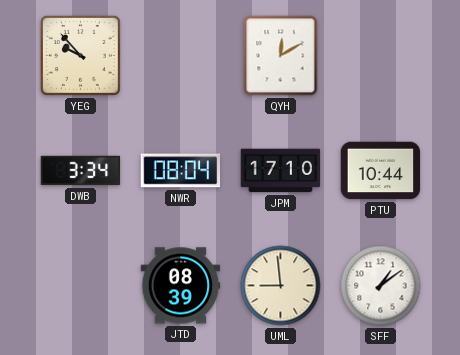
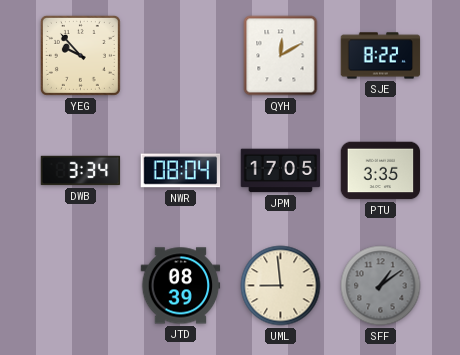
SJE: none -> 8:22
JPM: 17:10 -> 17:05
PTU: 10:44 -> 3:35
SFF dial: white -> grey
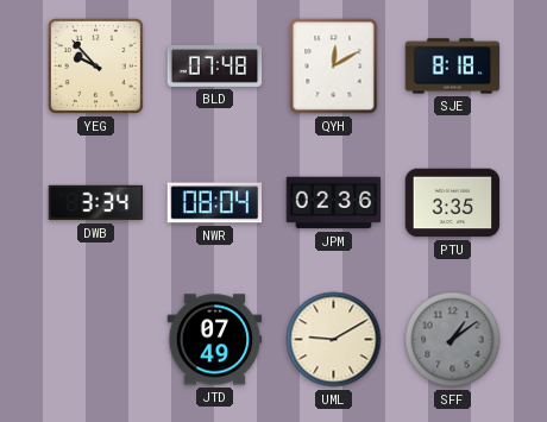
BLD: none -> 07:48
SJE: 8:22 -> 8:18
JPM: 17:05 -> 02:36
JTD: 08:39 -> 07:49
UML: 8:59 -> 9:10
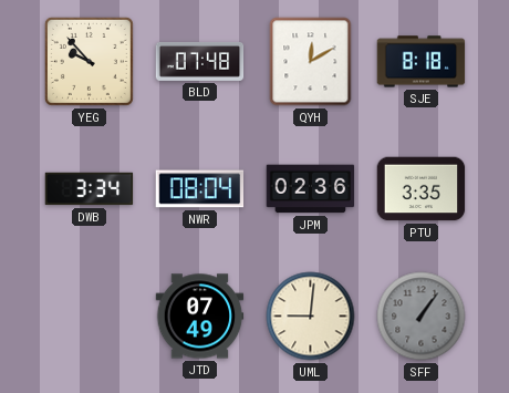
UML: 9:10 -> 9:01
SFF: 1:09 -> 1:06
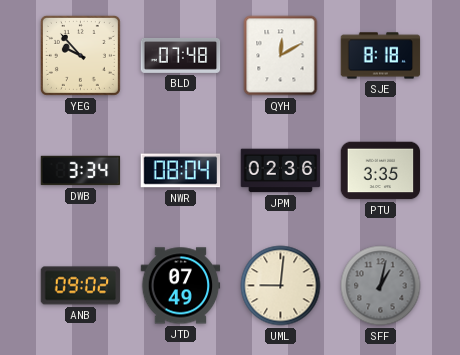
ANB: none -> 09:02
SFF: 1:06 -> 1:02
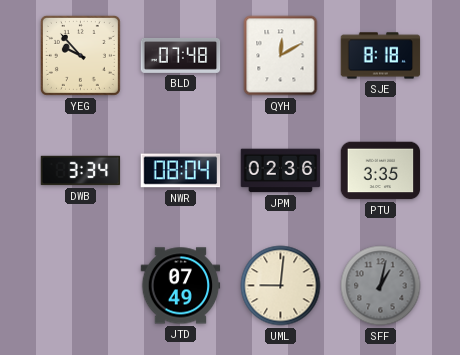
ANB: 09:02 -> none
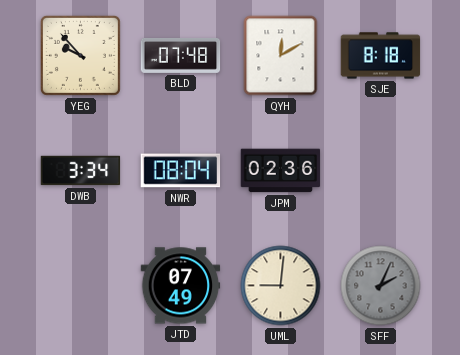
PTU: 3:35 -> none
SFF: 1:02 -> 2:04
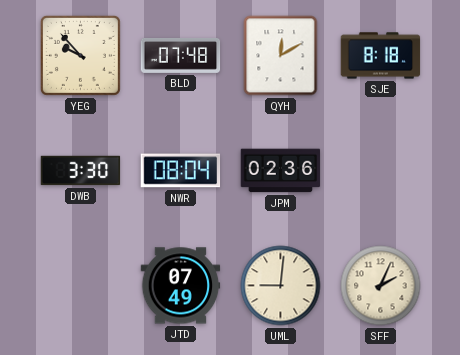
DWB: 3:34 -> 3:30
SFF dial: grey -> cream
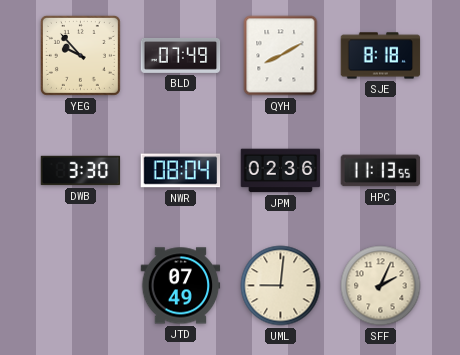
BLD: 07:48 -> 07:49
QYH: 12:10 -> 8:10
HPC: none -> 11:13
